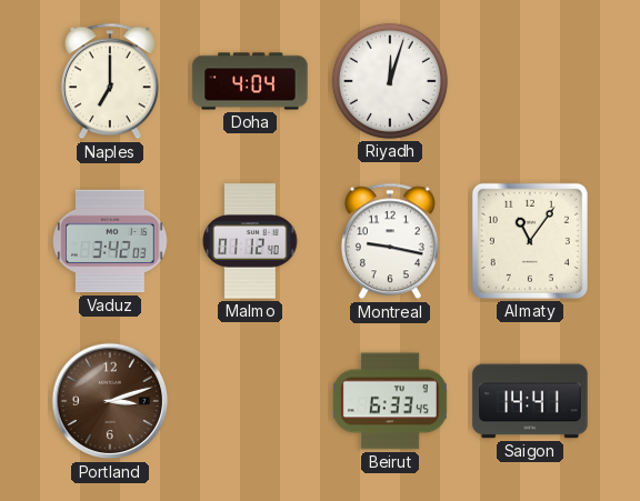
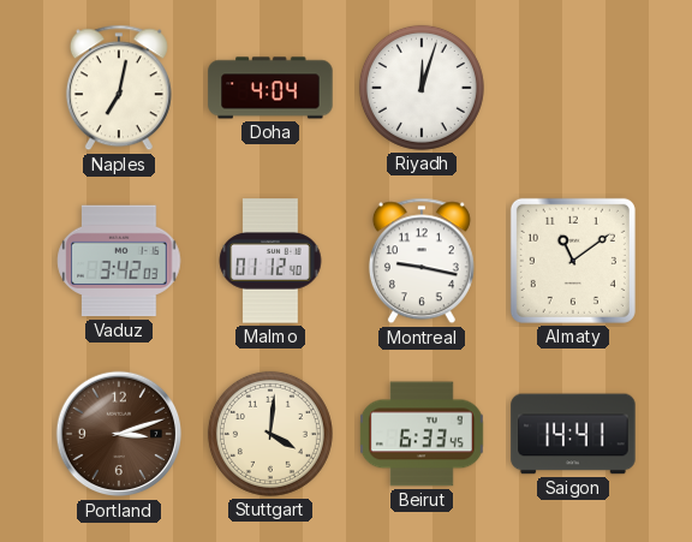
Naples: 7:00 -> 7:02
Almaty: 11:06 -> 11:09
Stuttgart: none -> 4:01
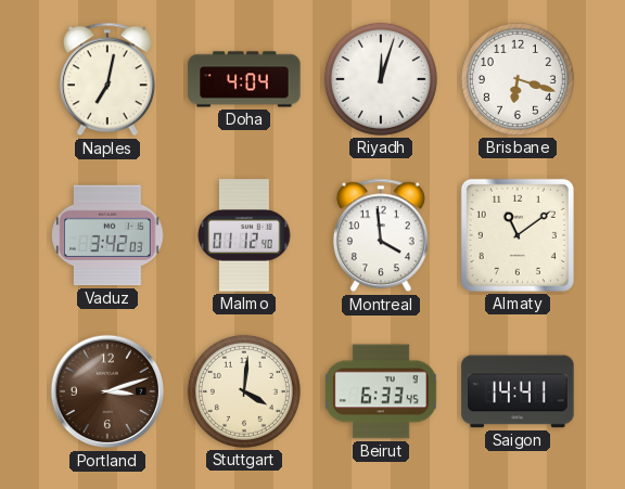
Brisbane: none -> 6:18
Montreal: 9:17 -> 3:59
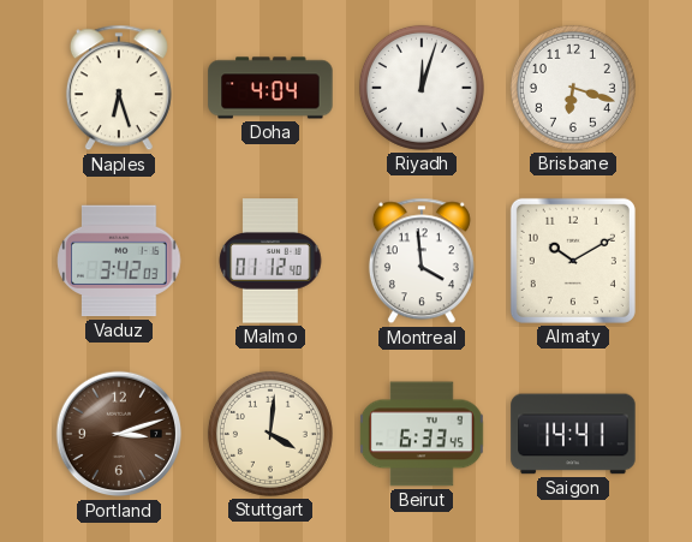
Naples: 7:02 -> 6:27
Almaty: 11:09 -> 10:10
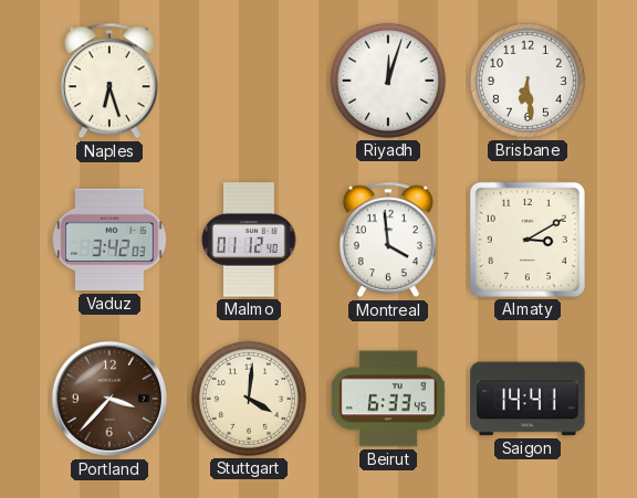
Doha: 4:04 -> none
Brisbane: 6:18 -> 6:29
Almaty: 10:10 -> 3:10
Portland: 3:12 -> 3:37
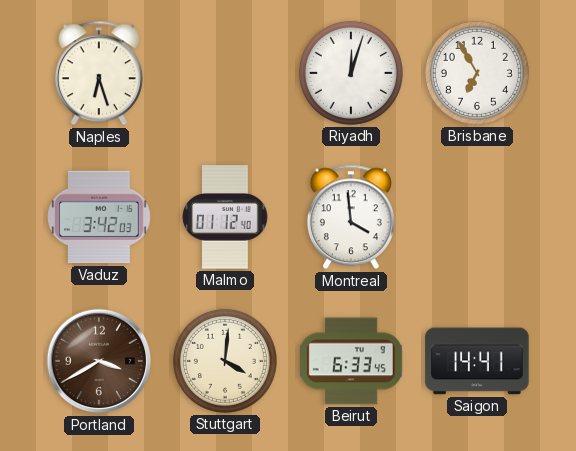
Brisbane: 6:29 -> 6:55
Almaty: 3:10 -> none
Portland: 3:37 -> 3:40
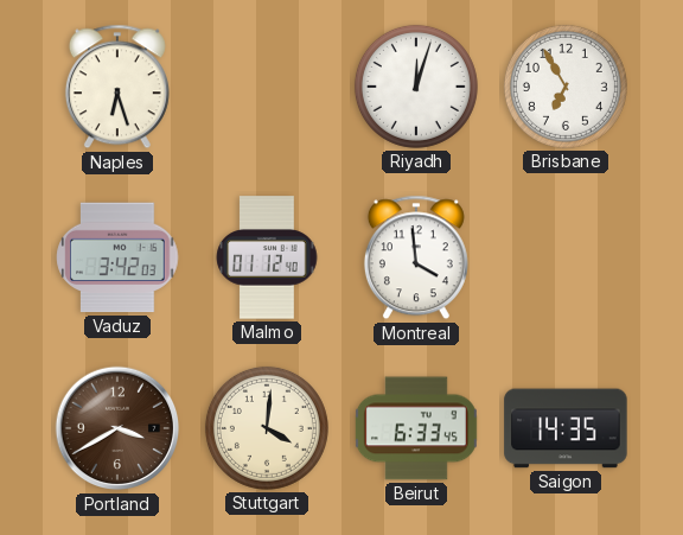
Saigon: 14:41 -> 14:35
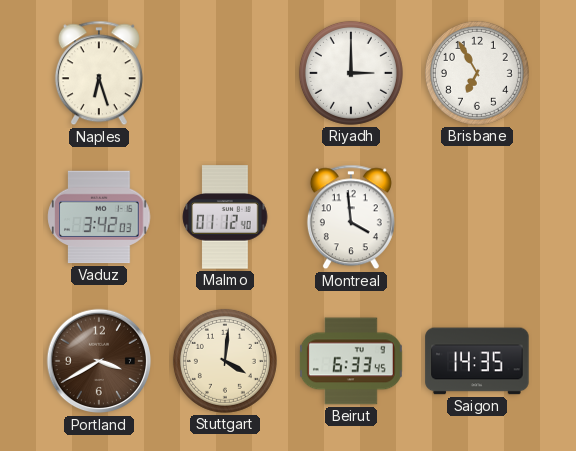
Riyadh: 12:03 -> 3:00
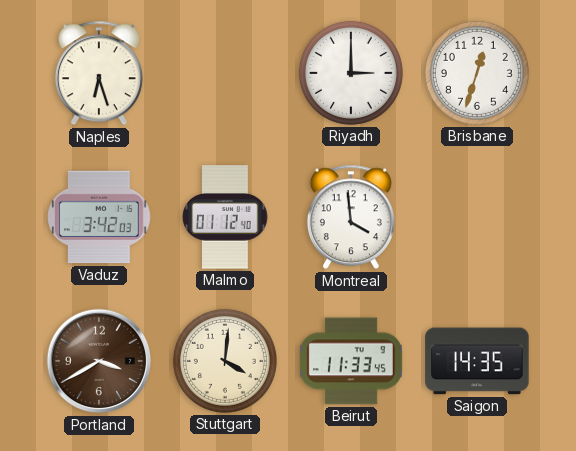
Brisbane: 6:55 -> 12:33
Beirut: 6:33 -> 11:33
